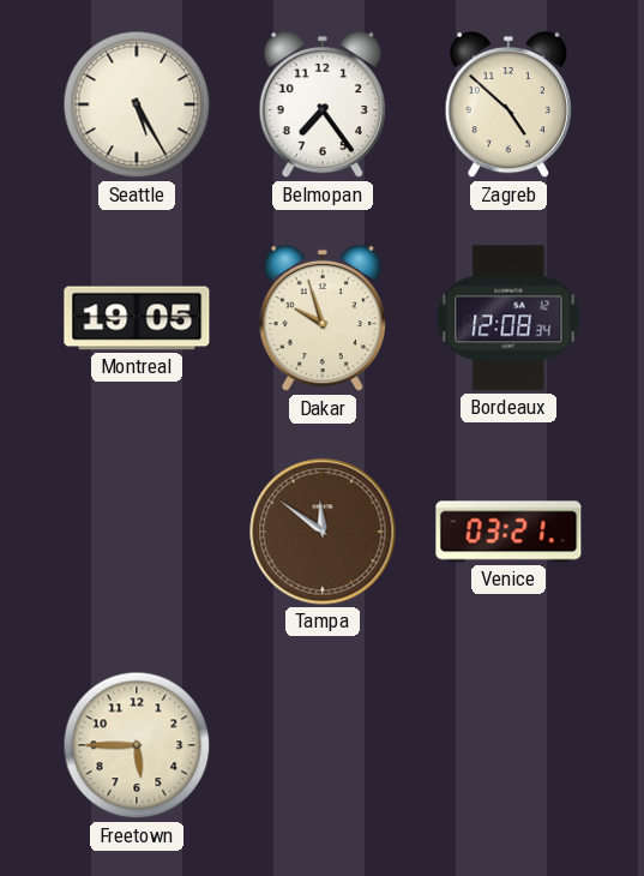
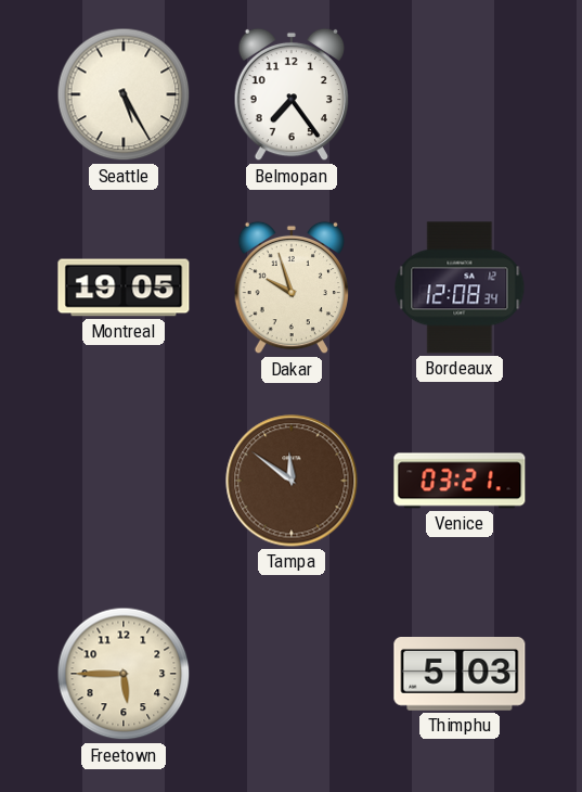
Zagreb: 4:52 -> none
Thimphu: none -> 5:03
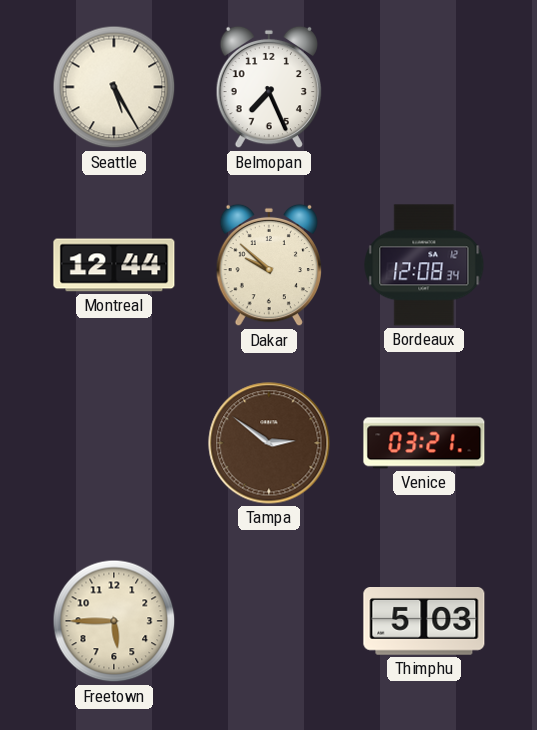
Belmopan: 7:24 -> 7:26
Montreal: 19:05 -> 12:44
Dakar: 9:57 -> 9:52
Tampa: 11:51 -> 2:51
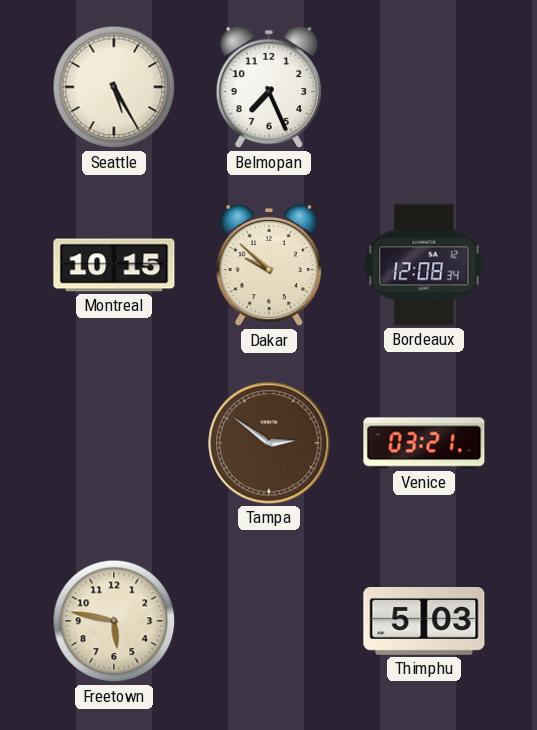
Montreal: 12:44 -> 10:15
Freetown: 5:45 -> 5:47
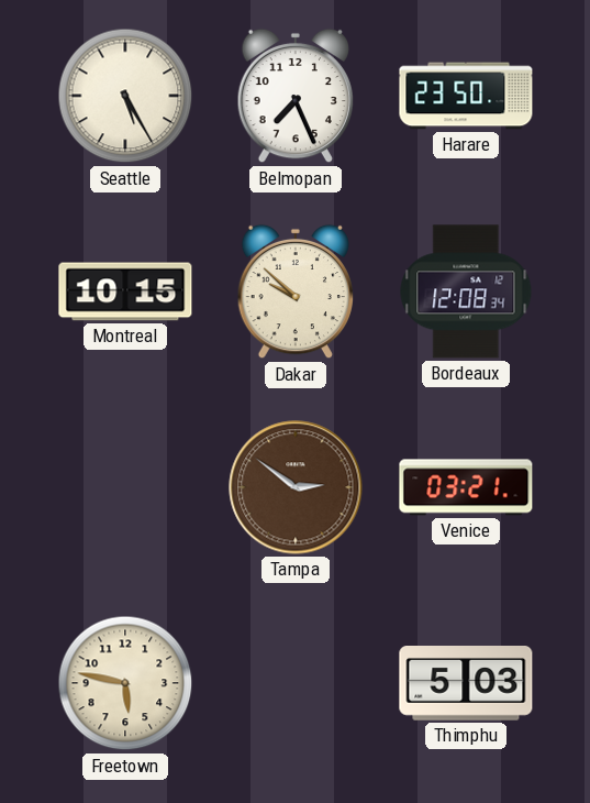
Harare: none -> 23:50
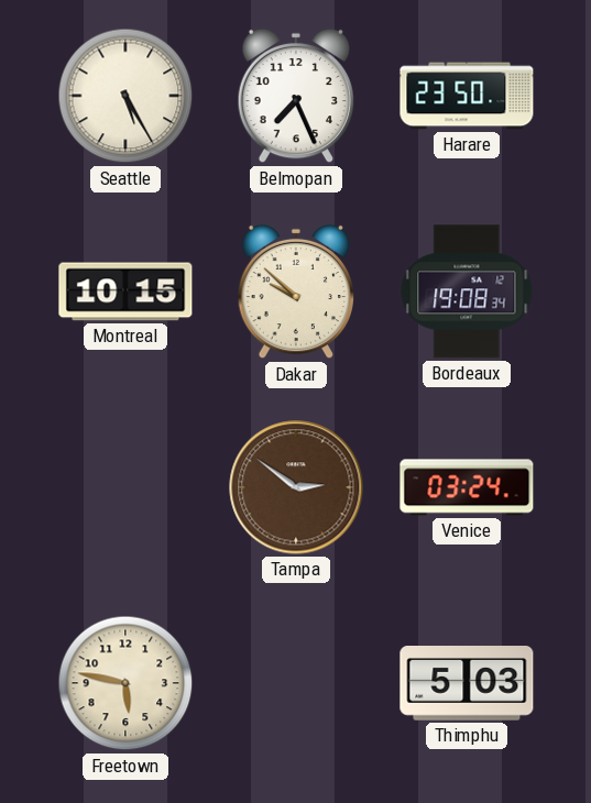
Bordeaux: 12:08 -> 19:08
Venice: 03:21 -> 03:24
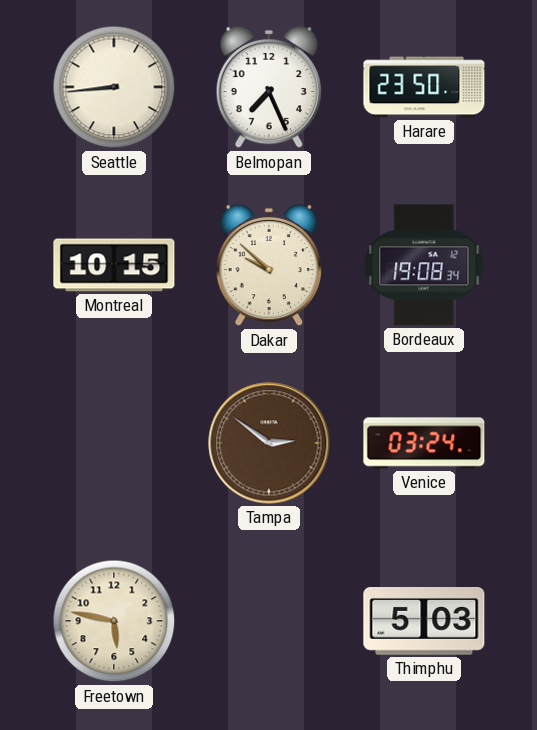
Seattle: 5:25 -> 8:44
